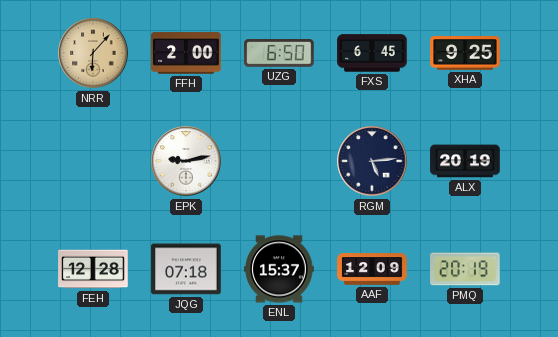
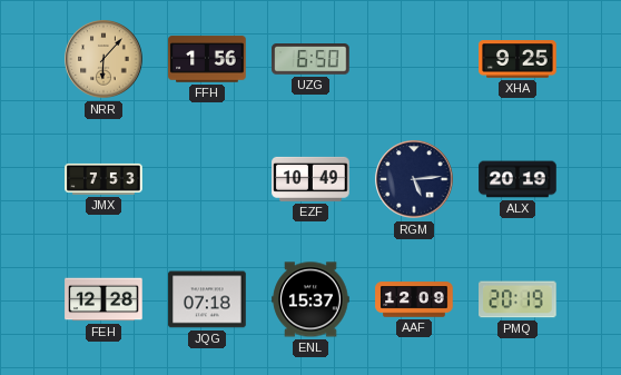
FFH: 2:00 -> 1:56
FXS: 6:45 -> none
JMX: none -> 7:53
EPK: 9:13 -> none
EZF: none -> 10:49
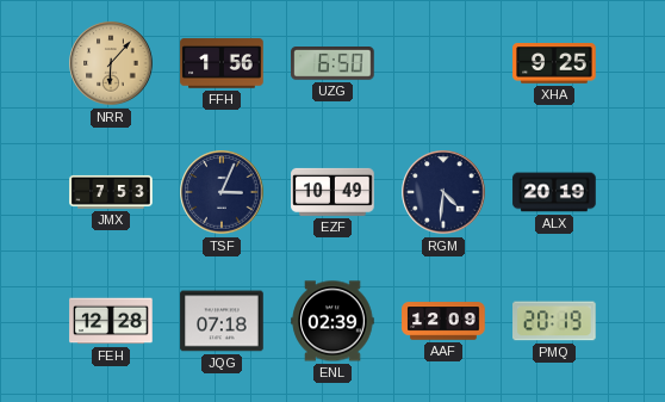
TSF: none -> 3:04
RGM: 5:14 -> 4:31
ENL: 15:37 -> 02:39
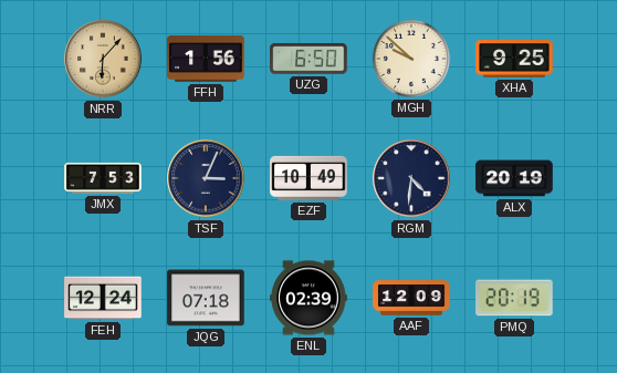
MGH: none -> 9:52
FEH: 12:28 -> 12:24
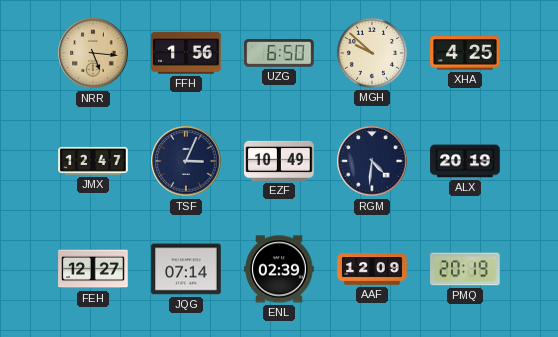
NRR: 6:07 -> 5:16
XHA: 9:25 -> 4:25
JMX: 7:53 -> 12:47
FEH: 12:24 -> 12:27
JQG: 07:18 -> 07:14
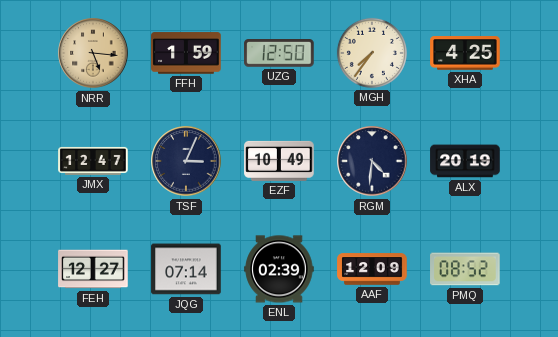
FFH: 1:56 -> 1:59
UZG: 6:50 -> 12:50
MGH: 9:52 -> 7:36
PMQ: 20:19 -> 08:52
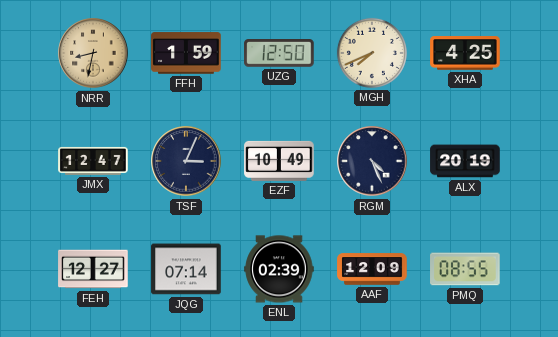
NRR: 5:16 -> 8:32
MGH: 7:36 -> 7:41
RGM: 4:31 -> 4:26
PMQ: 08:52 -> 08:55
